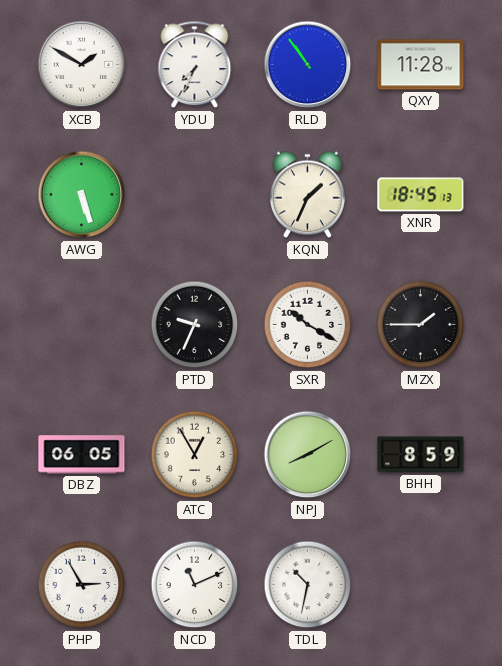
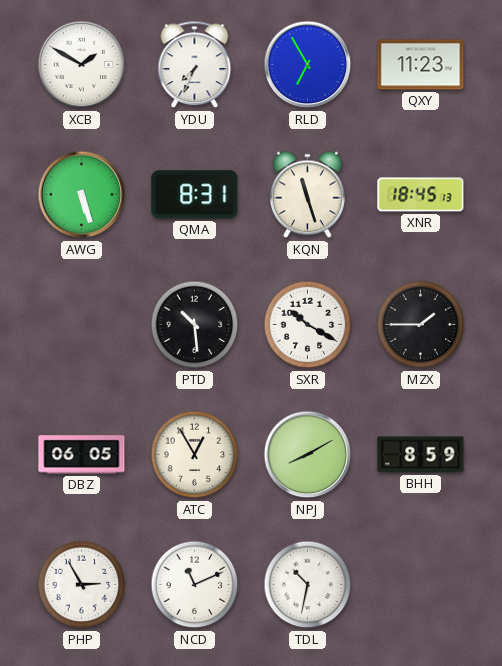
RLD: 10:54 -> 6:55
QXY: 11:28 -> 11:23
QMA: none -> 8:31
KQN: 1:34 -> 11:27
PTD: 9:34 -> 10:29
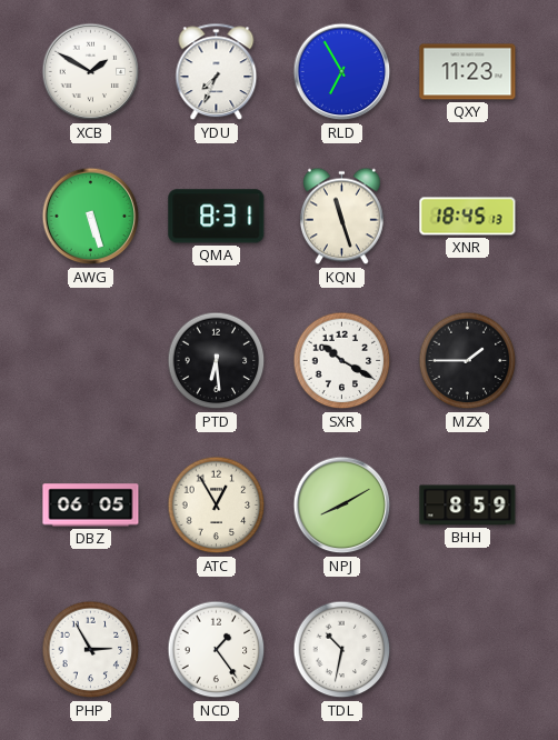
PTD: 10:29 -> 6:29
NCD: 11:11 -> 1:24
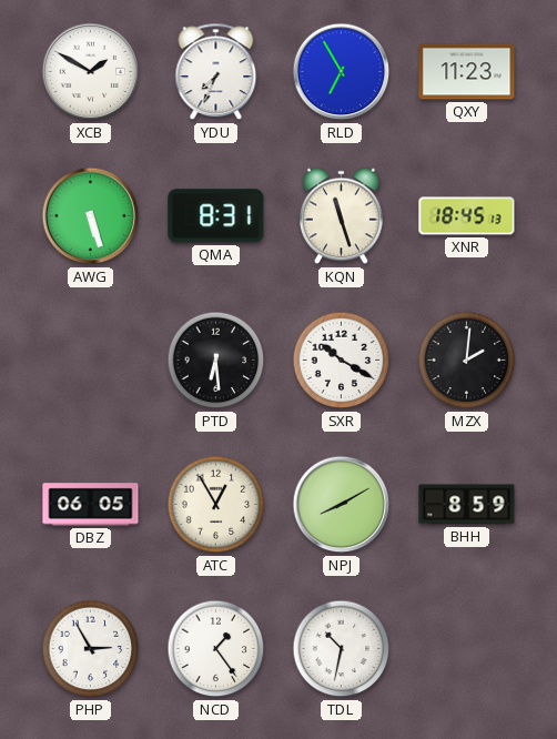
MZX: 1:45 -> 2:01
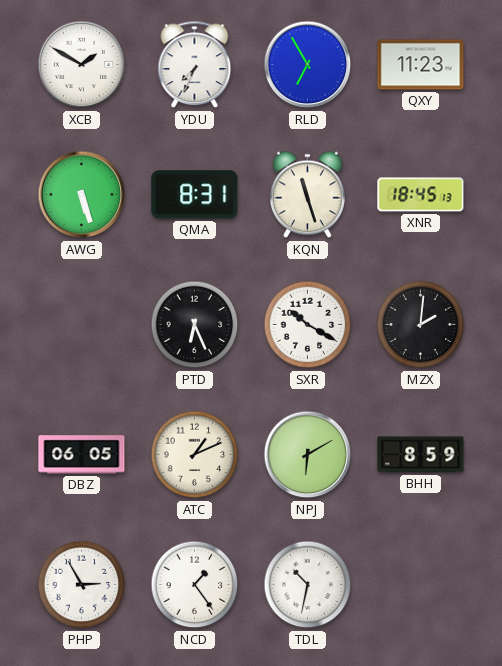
PTD: 6:29 -> 6:26
ATC: 12:55 -> 1:11
NPJ: 8:10 -> 6:10
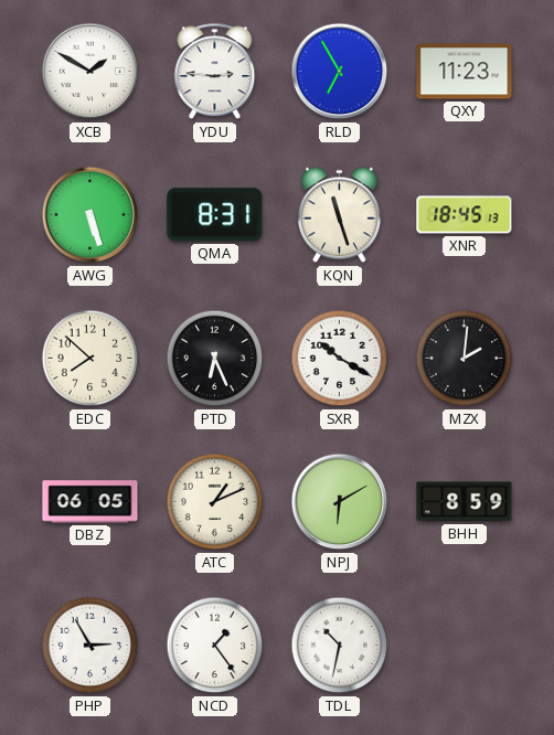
YDU: 7:34 -> 2:46
EDC: none -> 7:52
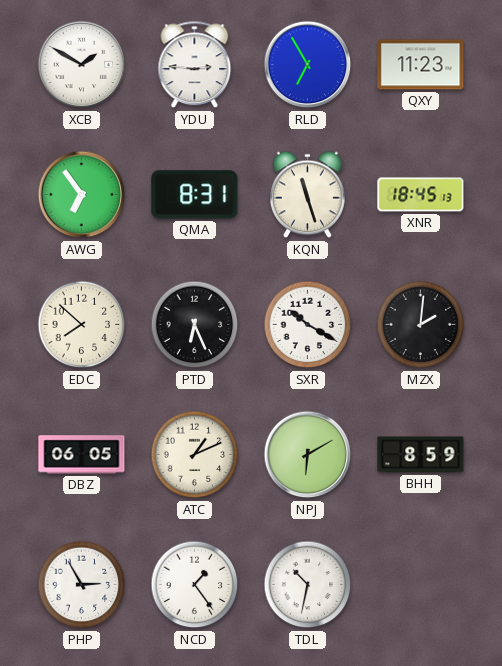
AWG: 5:27 -> 6:54
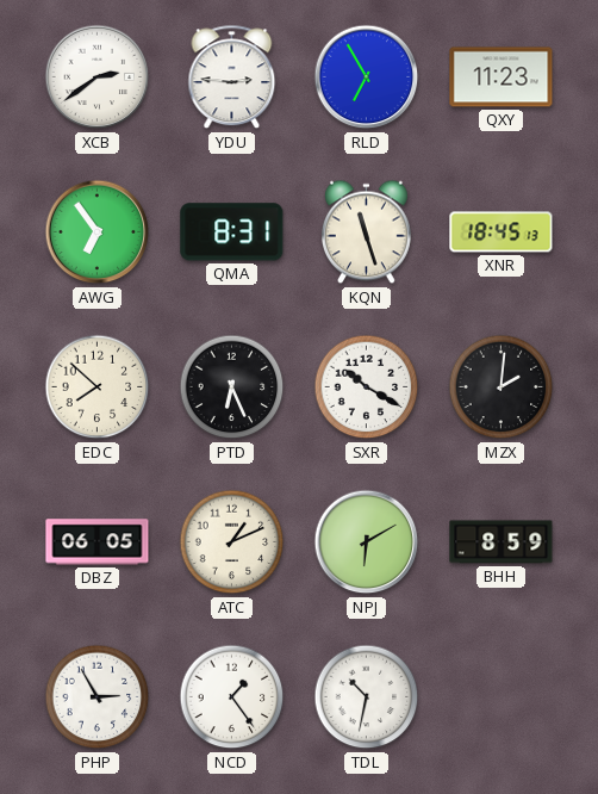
XCB: 1:50 -> 2:39
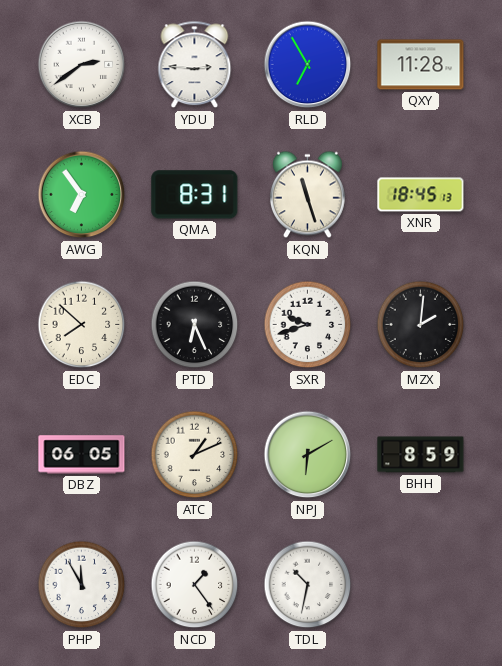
QXY: 11:23 -> 11:28
SXR: 10:20 -> 9:42
PHP: 2:55 -> 11:55
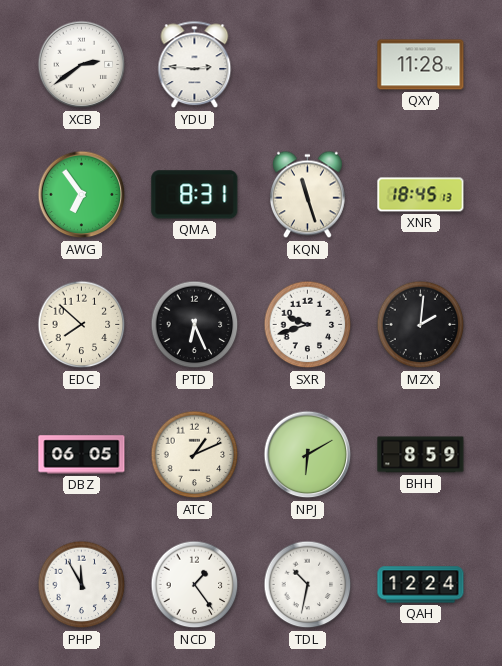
RLD: 6:55 -> none
QAH: none -> 12:24
